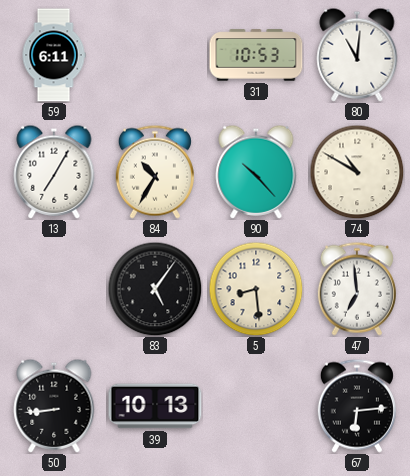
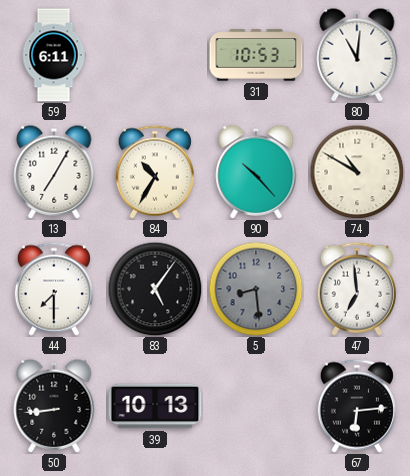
44: none -> 7:30
5 dial: cream -> grey
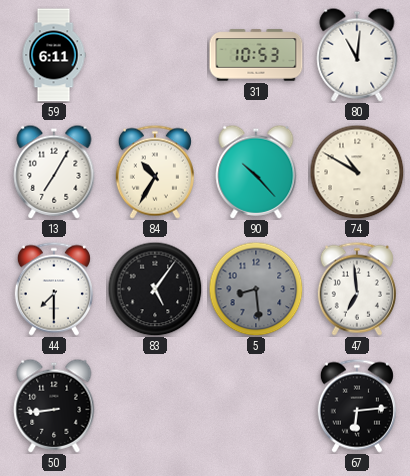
39: 10:13 -> none
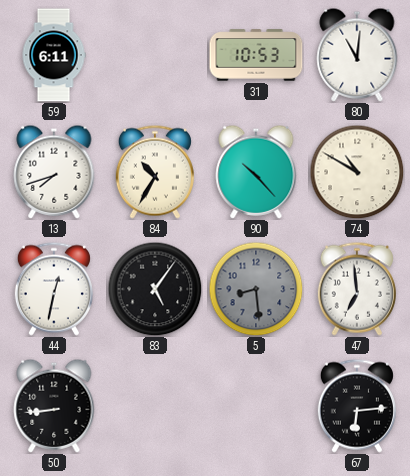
13: 7:05 -> 7:42
44: 7:30 -> 12:32
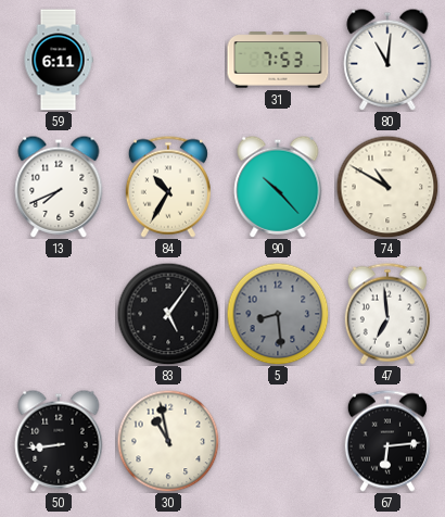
31: 10:53 -> 7:53
13: 7:42 -> 7:41
44: 12:32 -> none
30: none -> 10:58
